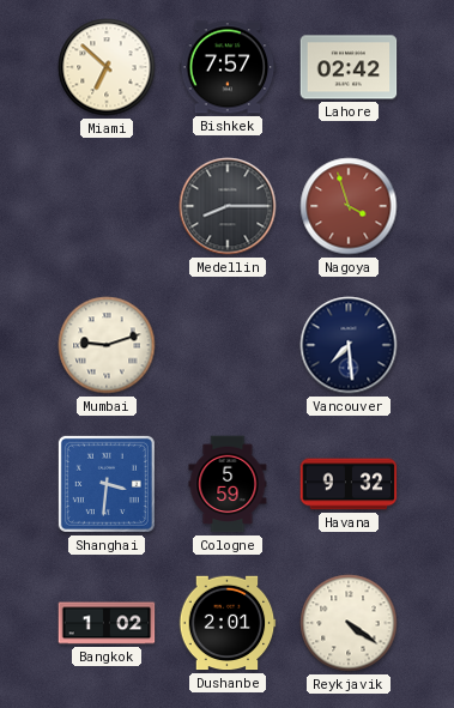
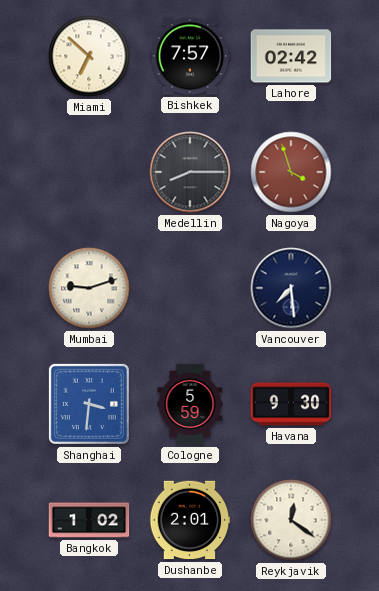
Havana: 9:32 -> 9:30
Reykjavik: 4:21 -> 12:21
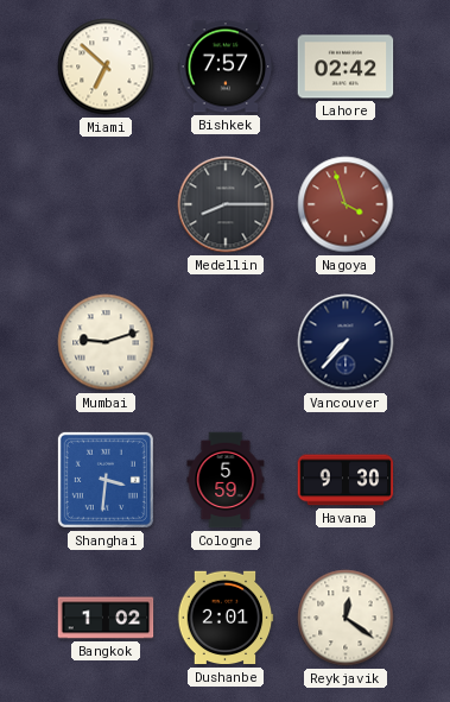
Vancouver: 7:29 -> 7:37
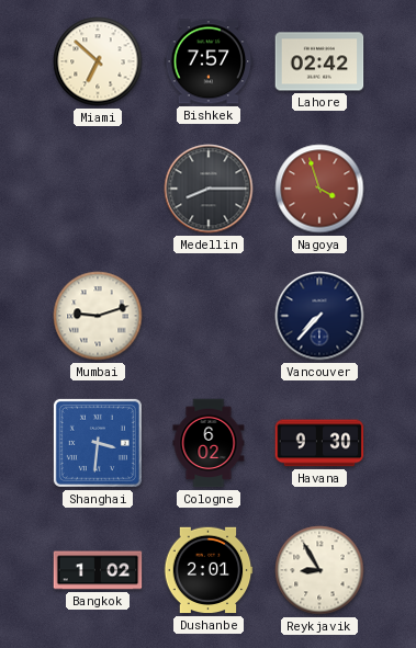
Cologne: 5:59 -> 6:02
Reykjavik: 12:21 -> 8:55
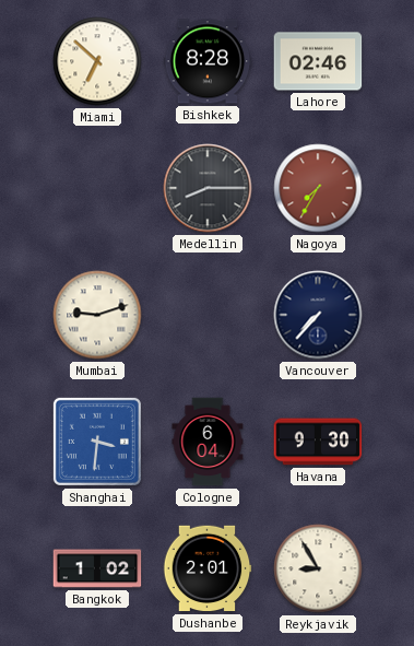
Bishkek: 7:57 -> 8:28
Lahore: 02:42 -> 02:46
Nagoya: 3:57 -> 7:35
Cologne: 6:02 -> 6:04
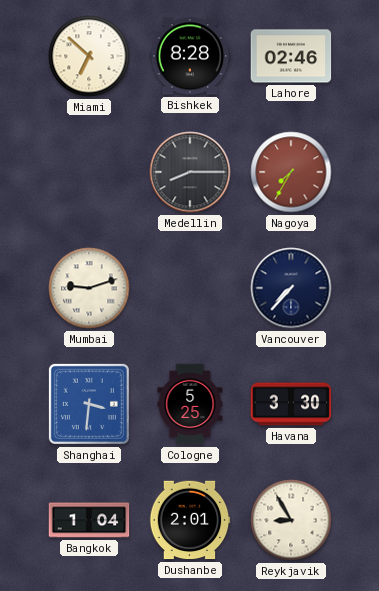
Cologne: 6:04 -> 5:25
Havana: 9:30 -> 3:30
Bangkok: 1:02 -> 1:04
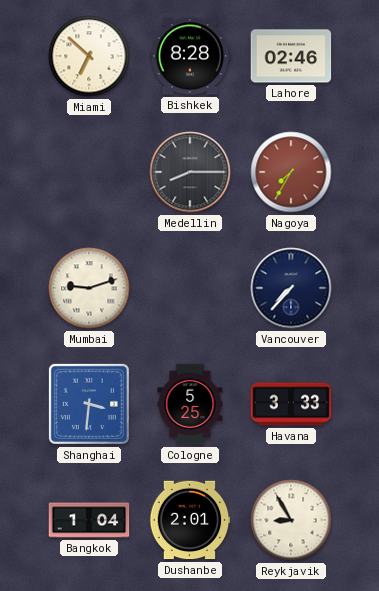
Havana: 3:30 -> 3:33
